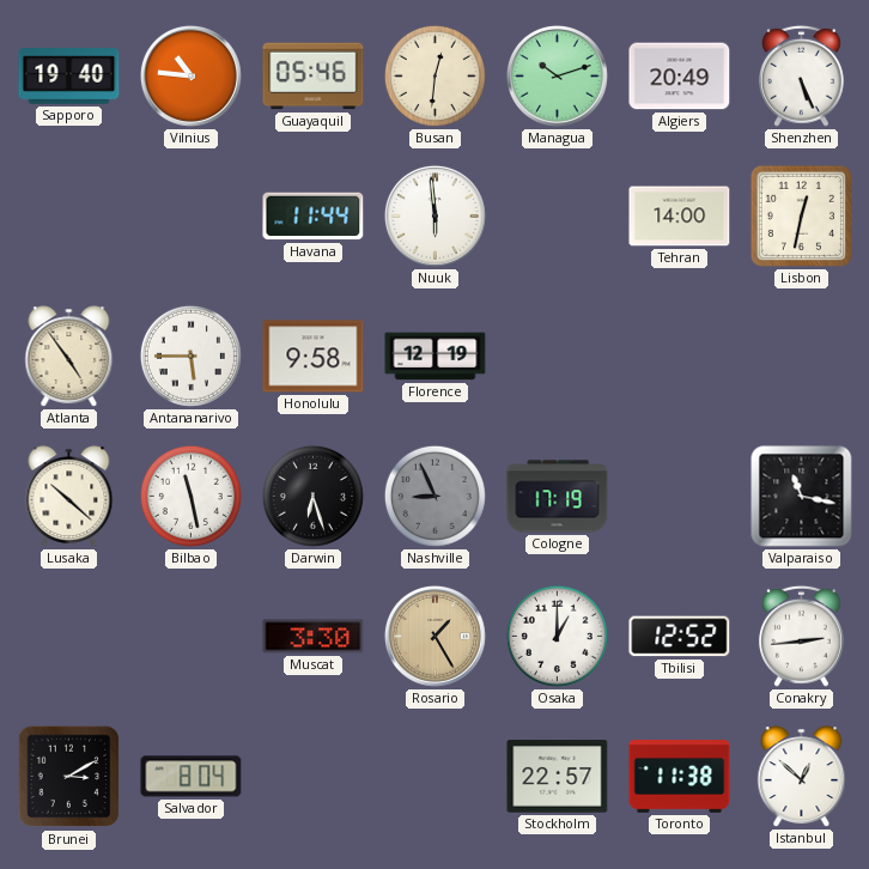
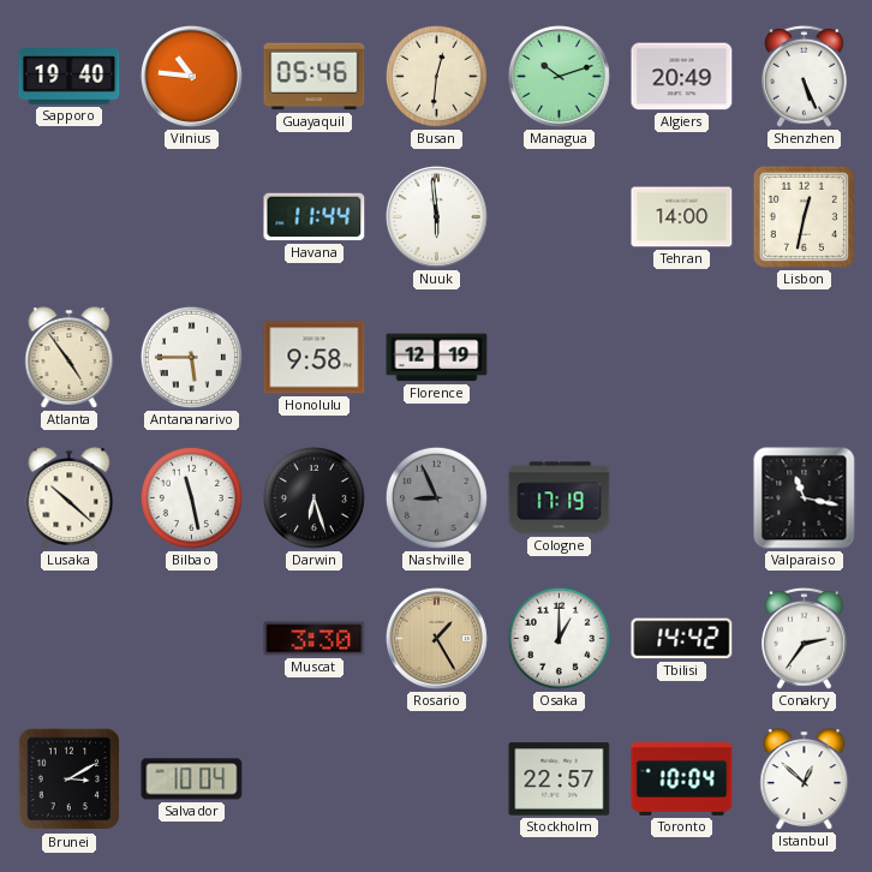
Tbilisi: 12:52 -> 14:42
Conakry: 2:44 -> 2:36
Salvador: 8:04 -> 10:04
Toronto: 11:38 -> 10:04
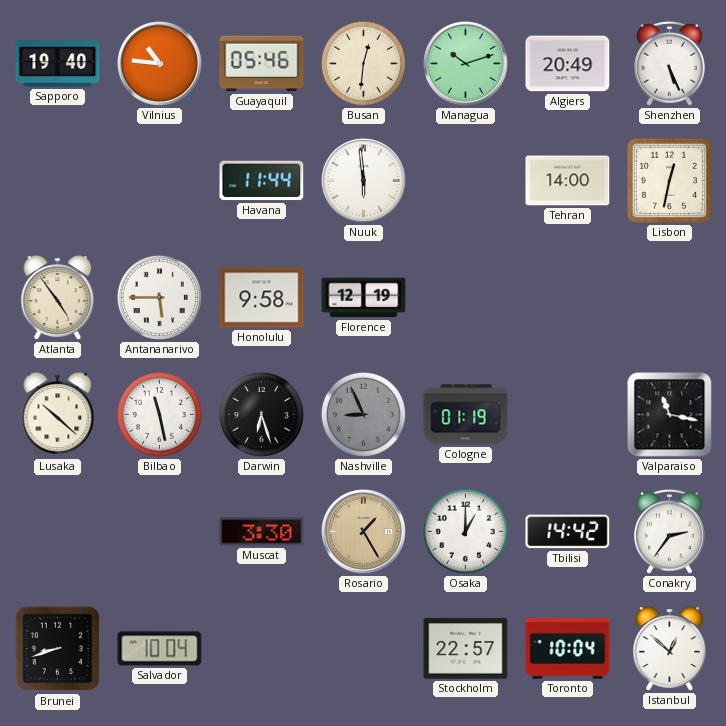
Cologne: 17:19 -> 01:19
Brunei: 3:10 -> 8:42
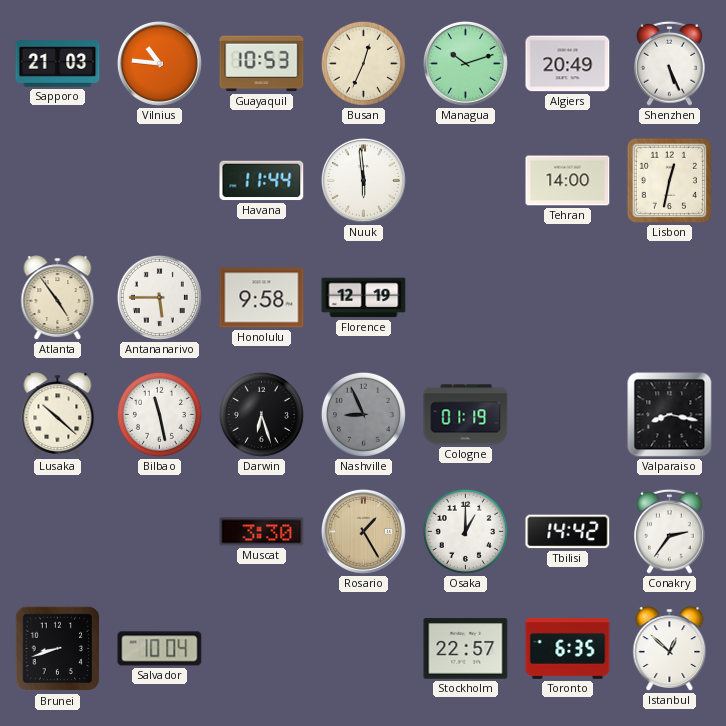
Sapporo: 19:40 -> 21:03
Guayaquil: 05:46 -> 10:53
Busan: 12:31 -> 12:34
Valparaiso: 11:17 -> 8:17
Toronto: 10:04 -> 6:35
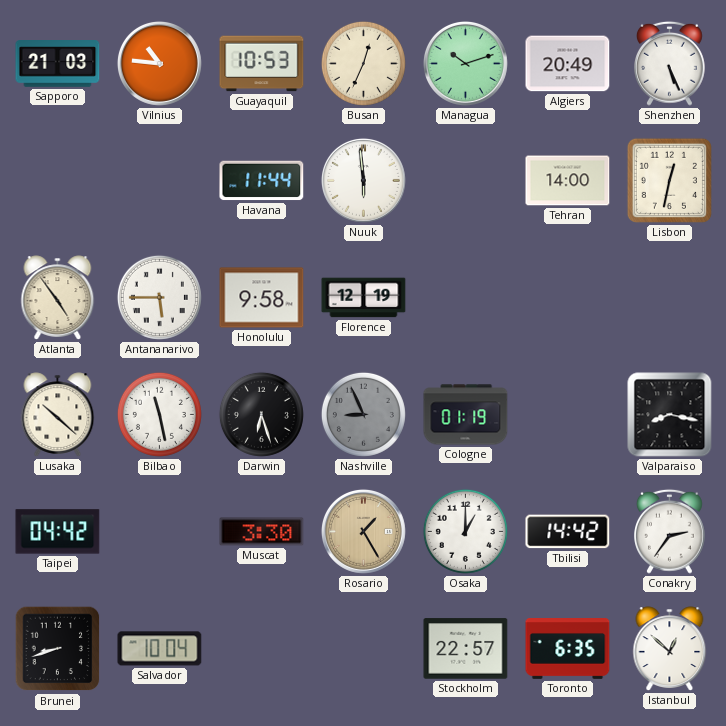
Taipei: none -> 04:42
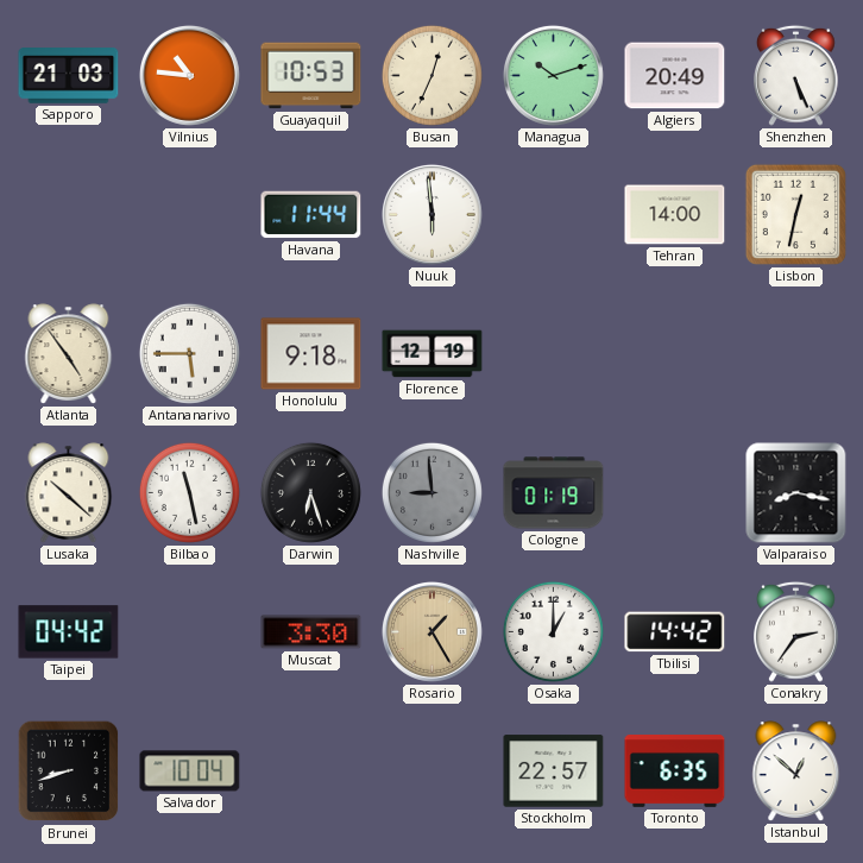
Honolulu: 9:58 -> 9:18
Nashville: 8:56 -> 8:59
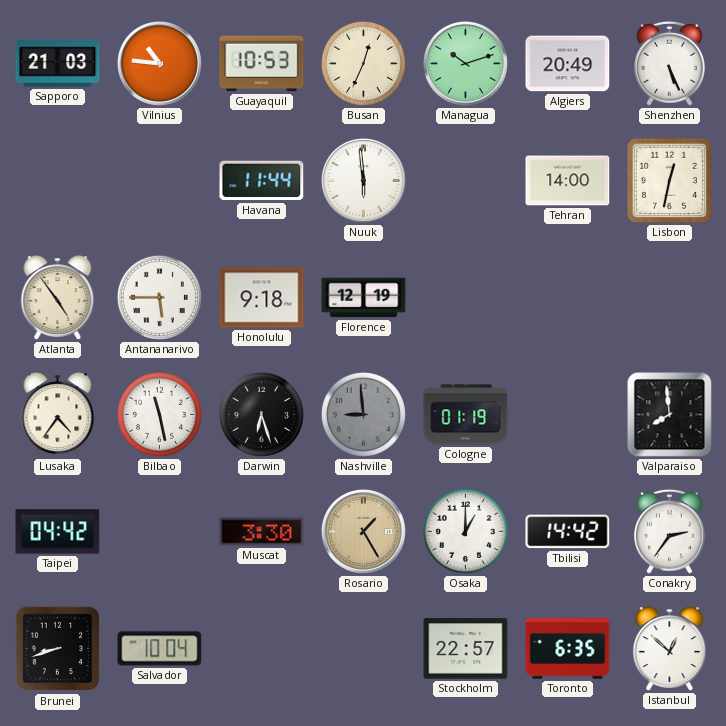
Lusaka: 10:22 -> 4:36
Valparaiso: 8:17 -> 7:59
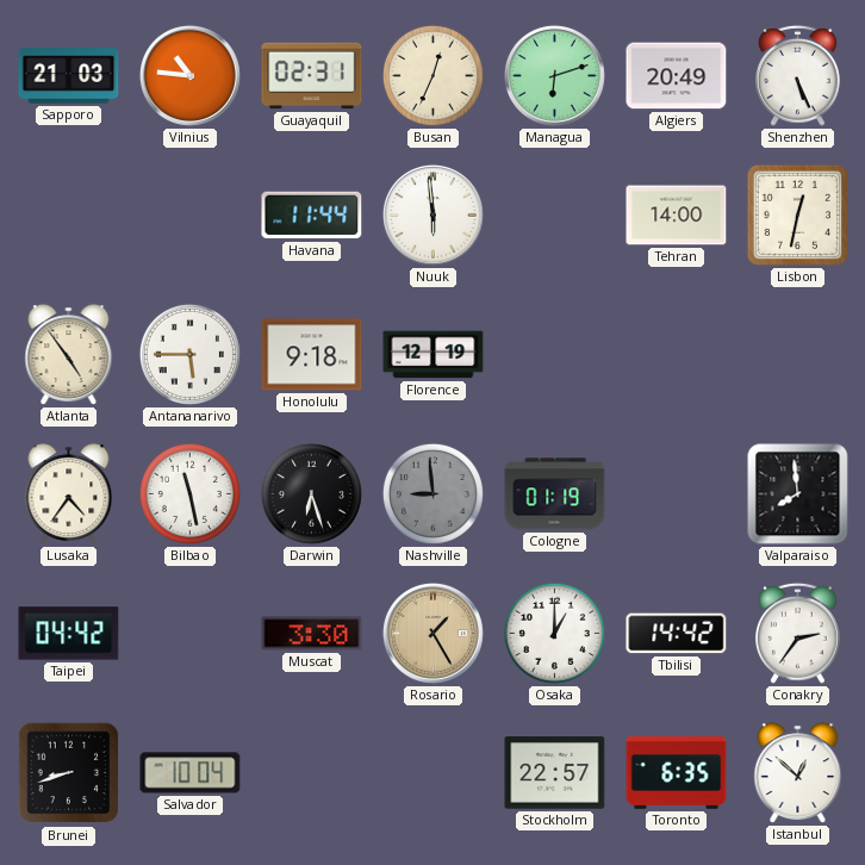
Guayaquil: 10:53 -> 02:31
Managua: 10:12 -> 6:12
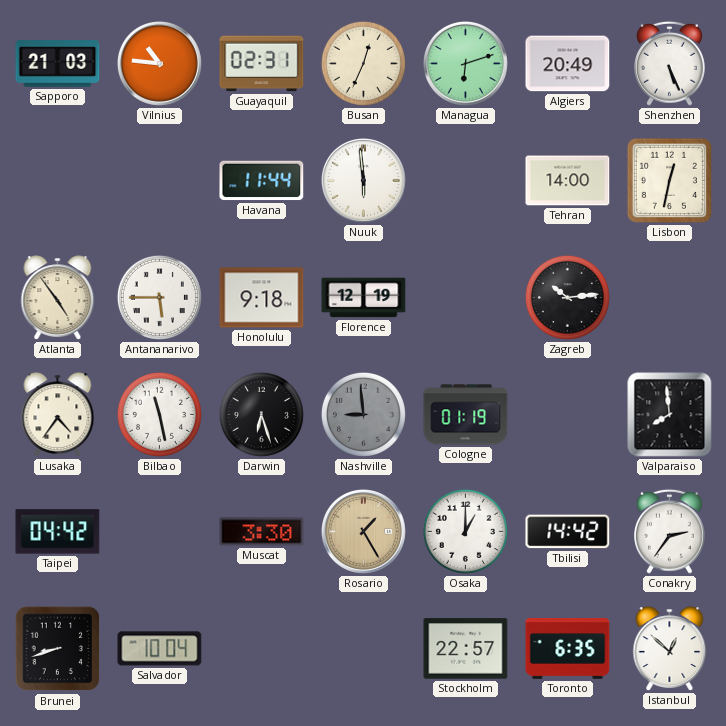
Zagreb: none -> 10:14
